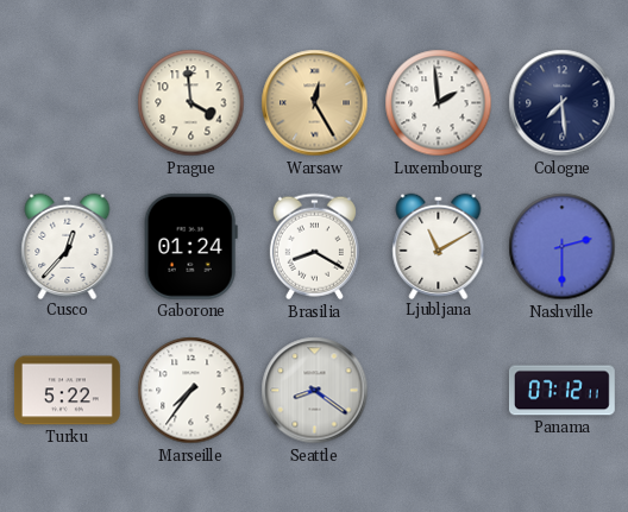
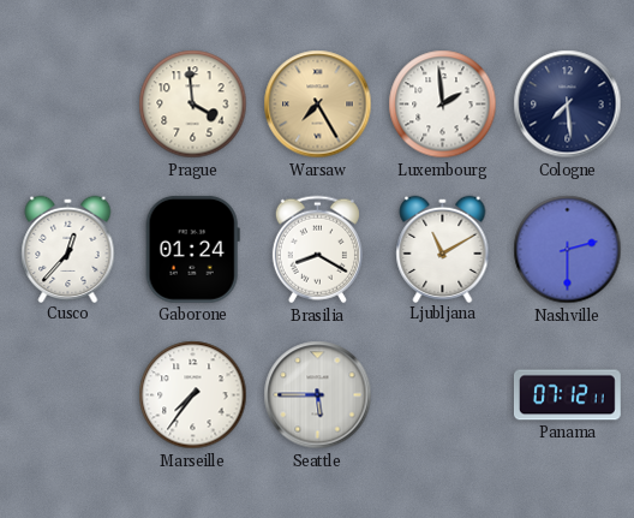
Warsaw: 12:25 -> 7:25
Turku: 5:22 -> none
Seattle: 8:21 -> 5:45
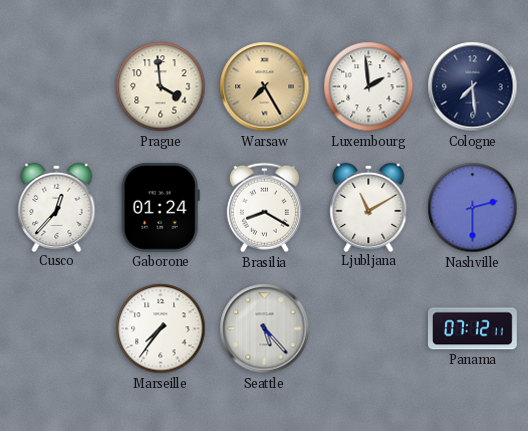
Seattle: 5:45 -> 5:23
